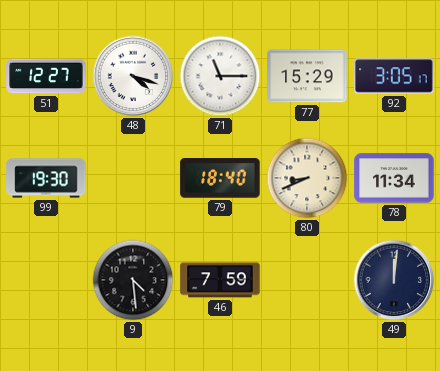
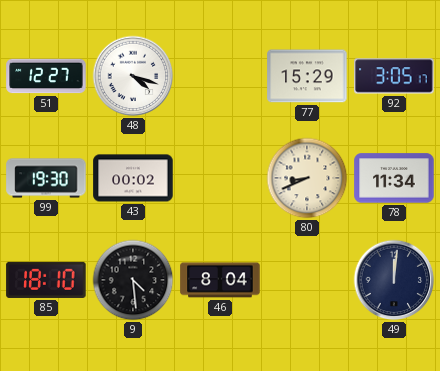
71: 11:15 -> none
43: none -> 00:02
79: 18:40 -> none
85: none -> 18:10
46: 7:59 -> 8:04
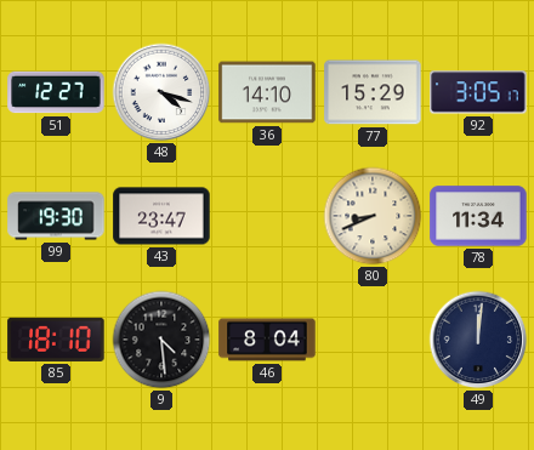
36: none -> 14:10
43: 00:02 -> 23:47
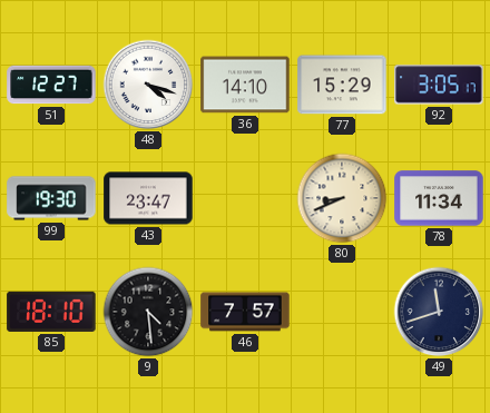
46: 8:04 -> 7:57
49: 12:01 -> 11:42
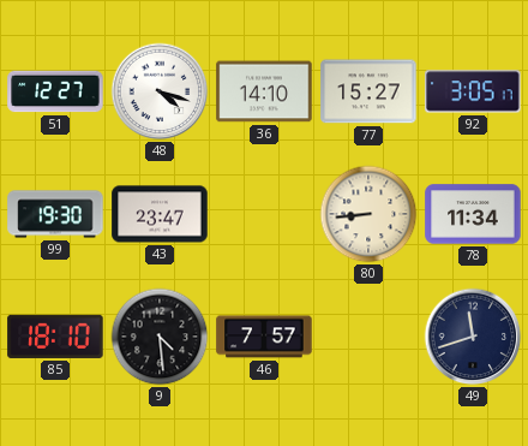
77: 15:29 -> 15:27
80: 8:41 -> 8:44
